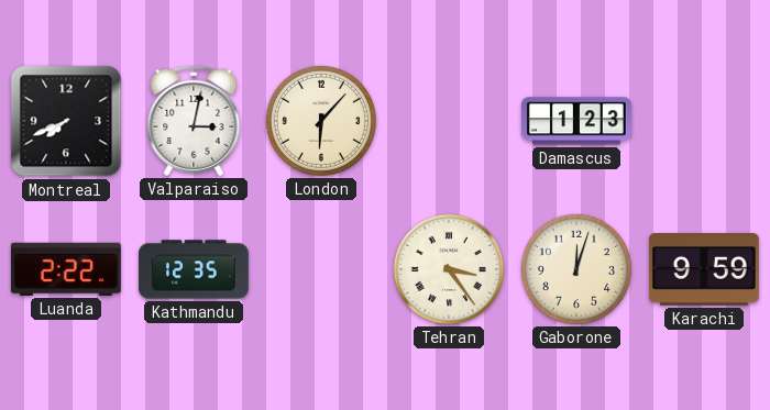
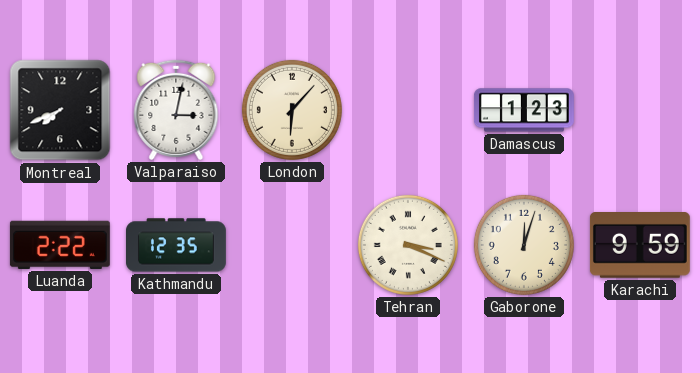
Tehran: 3:24 -> 3:19
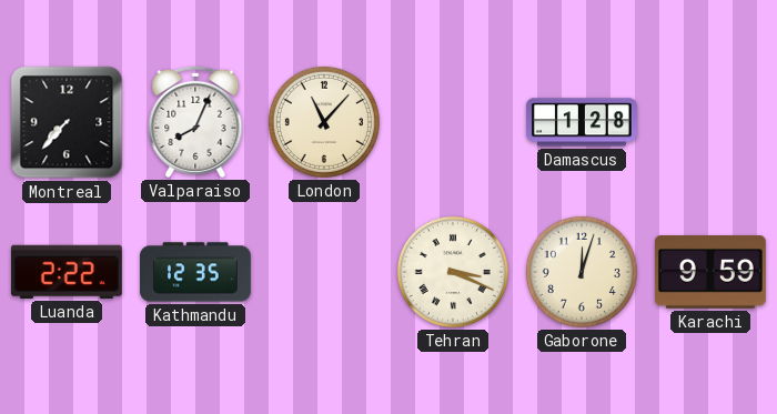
Montreal: 7:41 -> 7:37
Valparaiso: 3:02 -> 8:04
London: 6:07 -> 11:07
Damascus: 1:23 -> 1:28
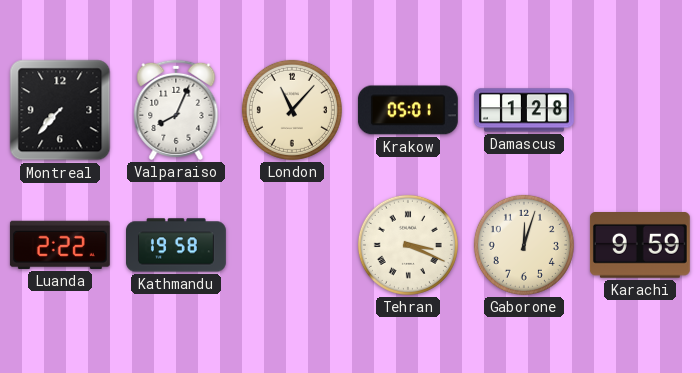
Krakow: none -> 05:01
Kathmandu: 12:35 -> 19:58
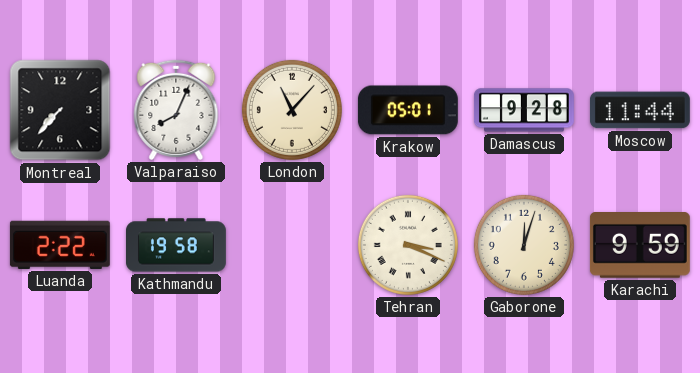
Damascus: 1:28 -> 9:28
Moscow: none -> 11:44
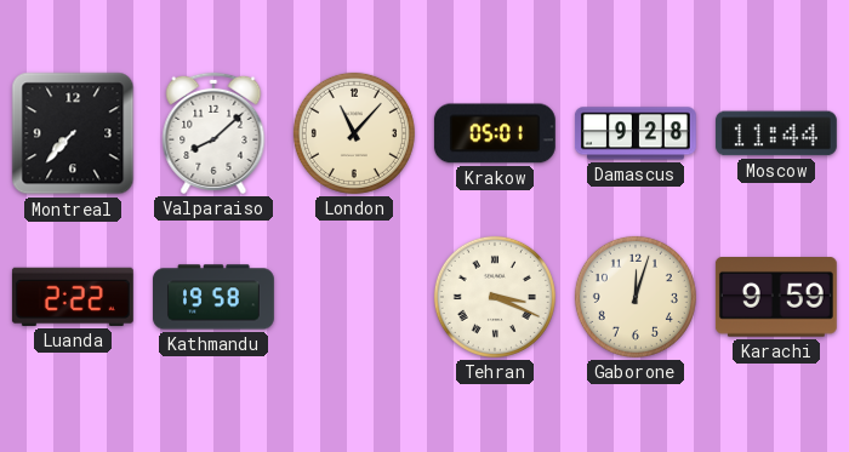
Valparaiso: 8:04 -> 8:08
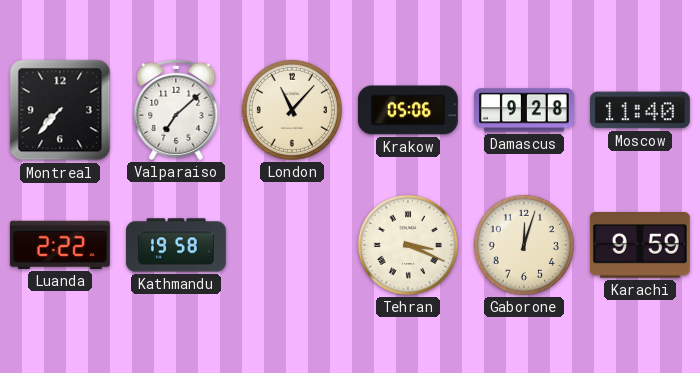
Valparaiso: 8:08 -> 7:08
Krakow: 05:01 -> 05:06
Moscow: 11:44 -> 11:40
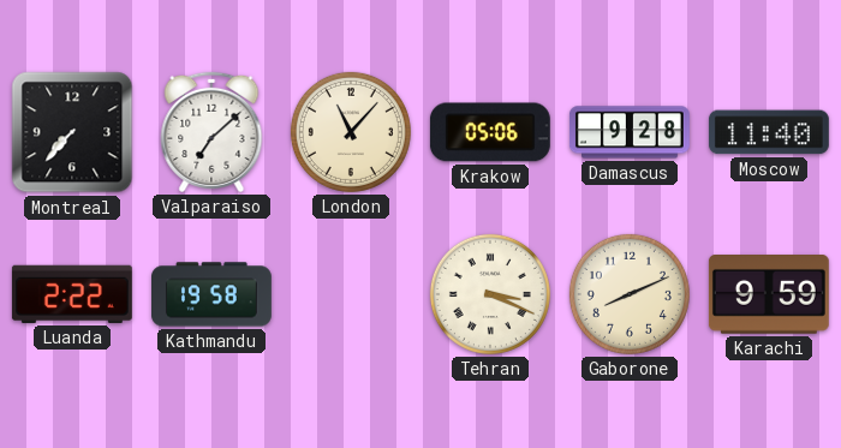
Gaborone: 12:03 -> 8:11
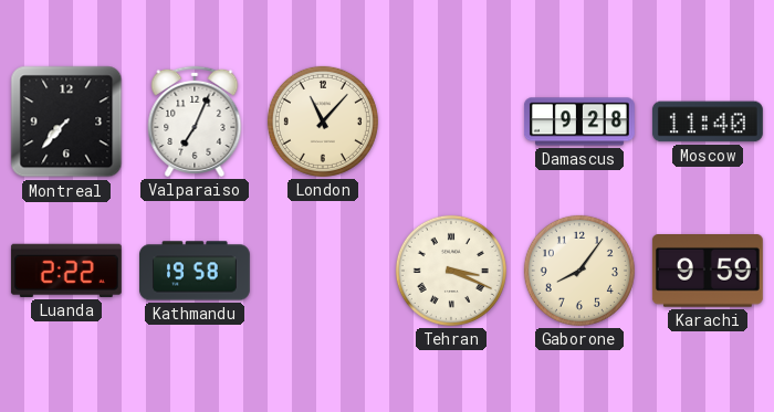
Valparaiso: 7:08 -> 7:04
Krakow: 05:06 -> none
Gaborone: 8:11 -> 8:06
